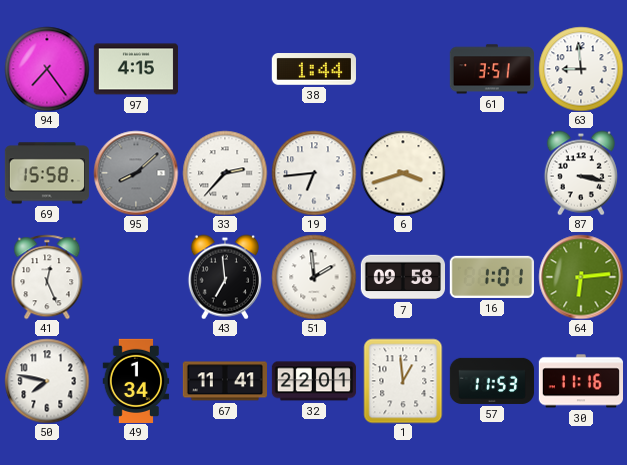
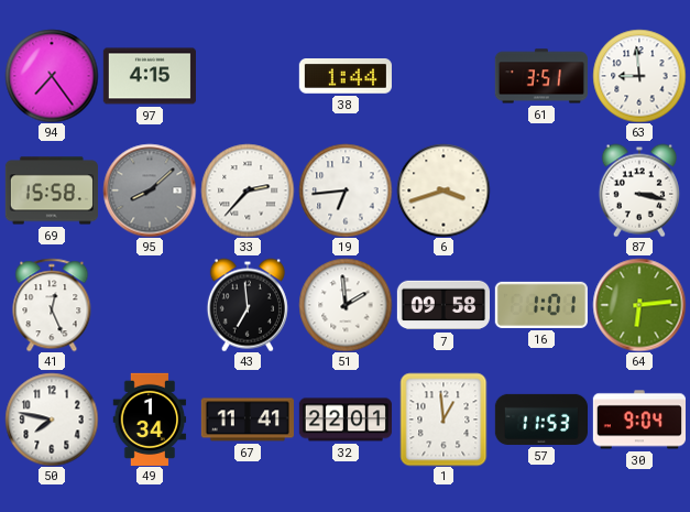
30: 11:16 -> 9:04
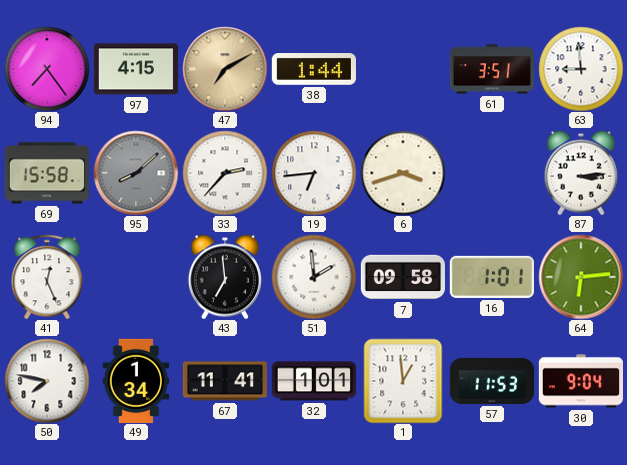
47: none -> 7:10
87: 3:17 -> 3:14
32: 22:01 -> 1:01
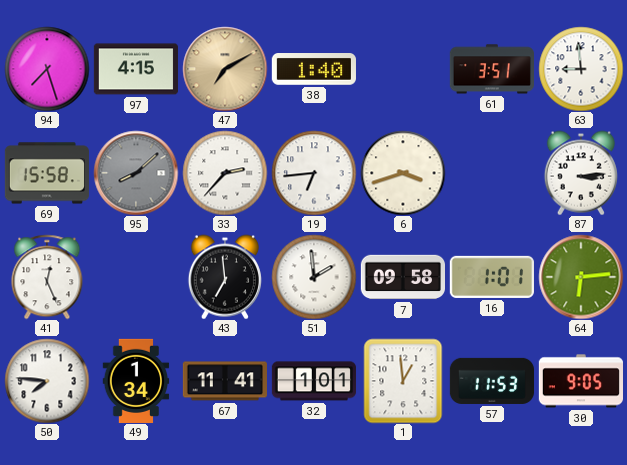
94: 7:24 -> 7:27
38: 1:44 -> 1:40
50: 7:47 -> 7:46
30: 9:04 -> 9:05
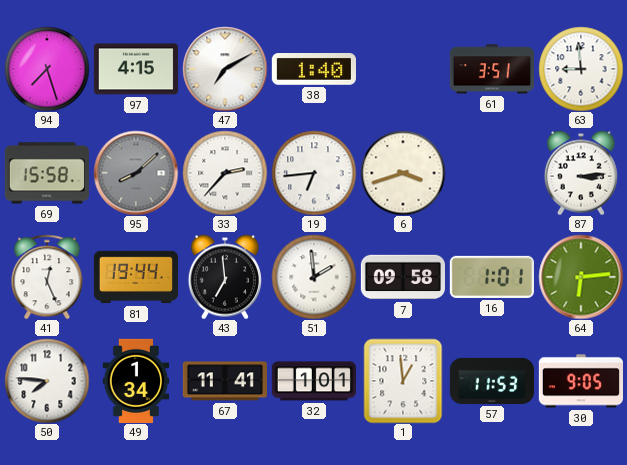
47 dial: champagne -> white
81: none -> 19:44
